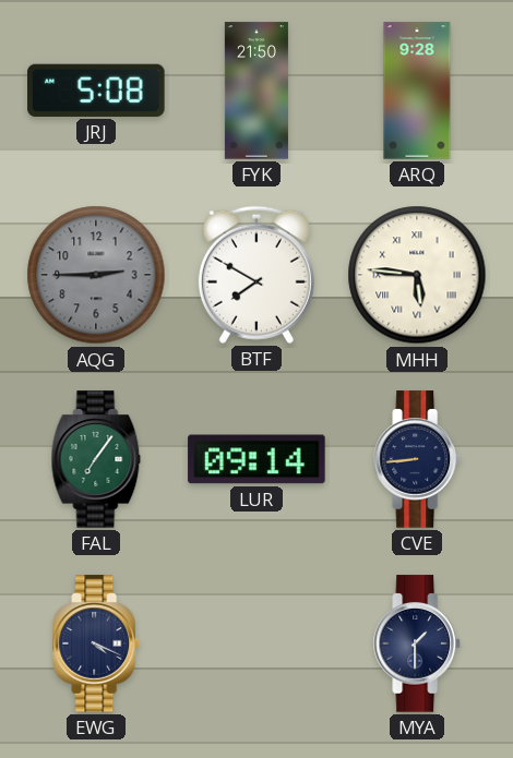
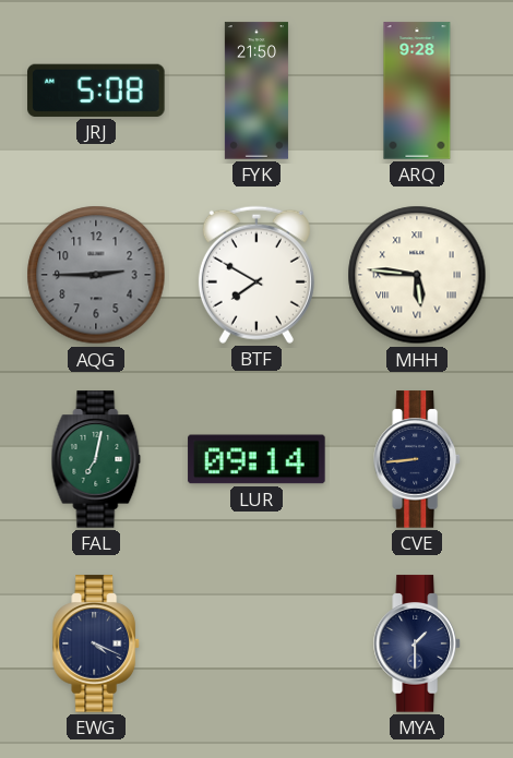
FAL: 7:06 -> 7:02
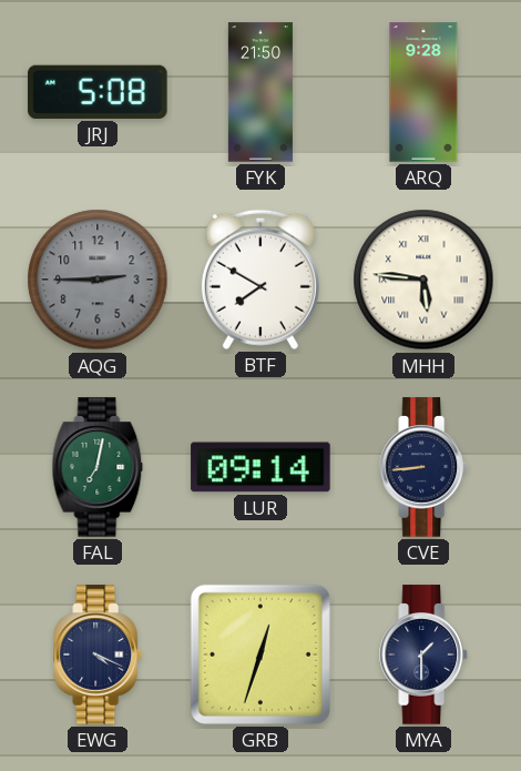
GRB: none -> 12:33
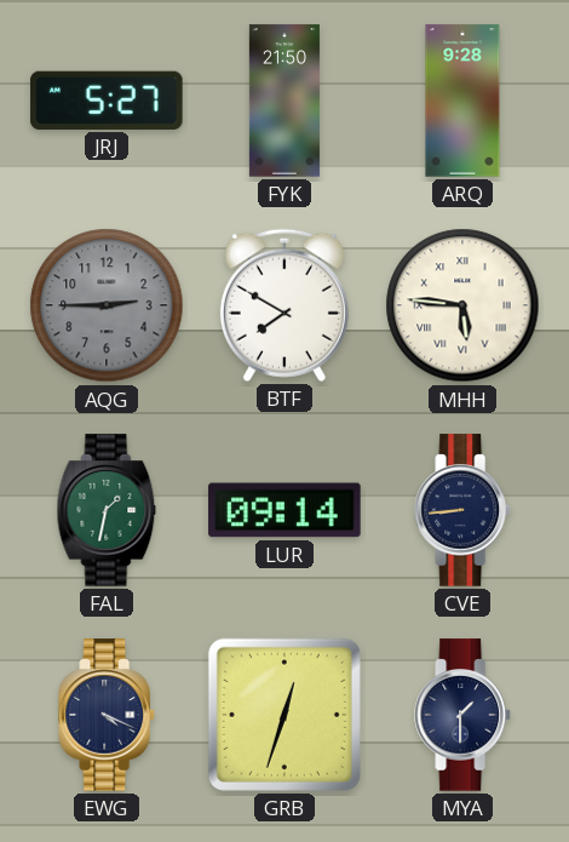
JRJ: 5:08 -> 5:27
FAL: 7:02 -> 1:32
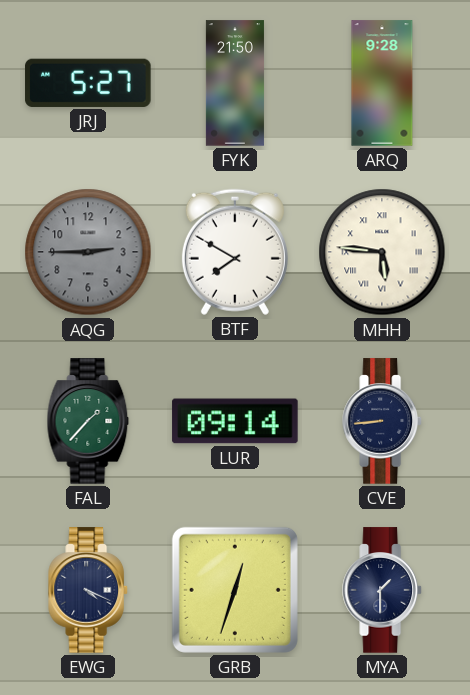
FAL: 1:32 -> 1:37
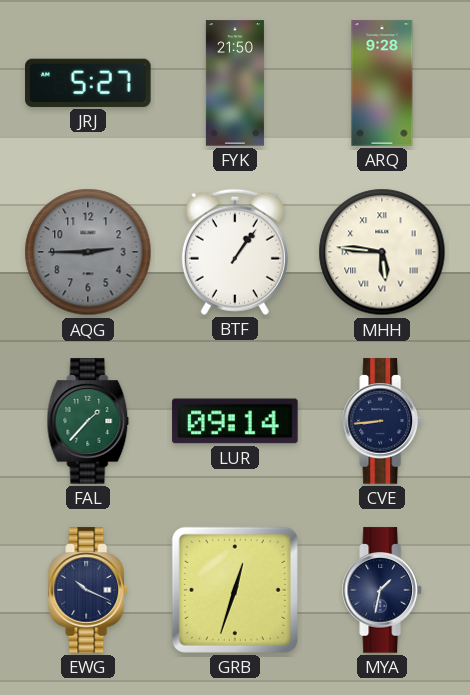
BTF: 7:50 -> 1:06
EWG: 4:19 -> 10:19
MYA: 1:30 -> 1:32
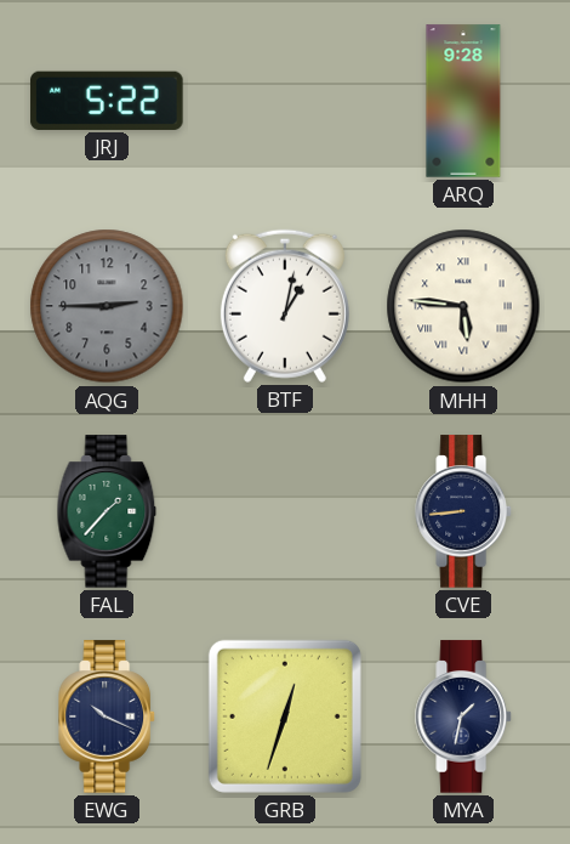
JRJ: 5:27 -> 5:22
FYK: 21:50 -> none
BTF: 1:06 -> 1:02
LUR: 09:14 -> none
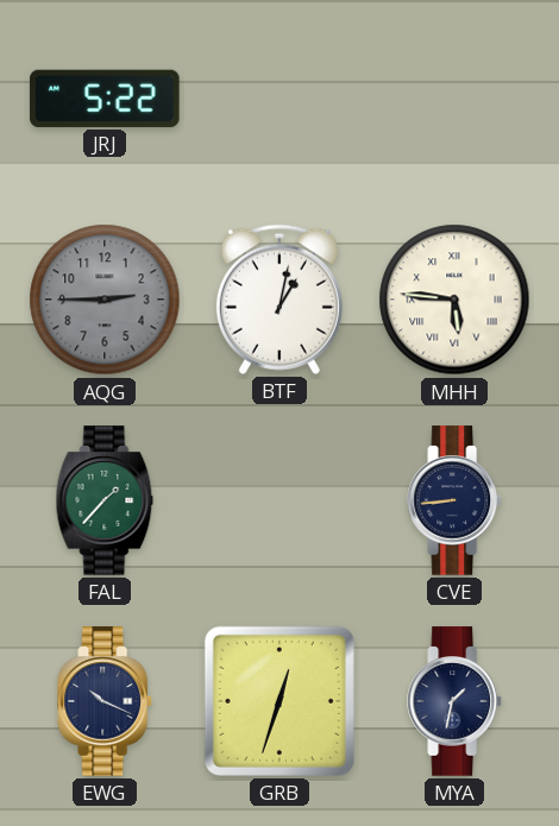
ARQ: 9:28 -> none
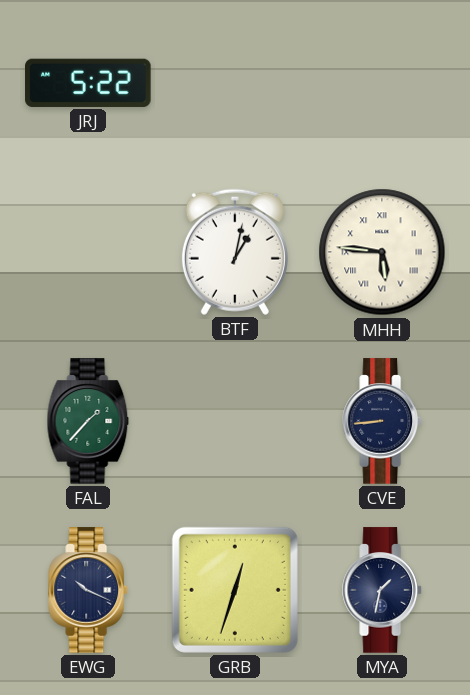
AQG: 2:45 -> none
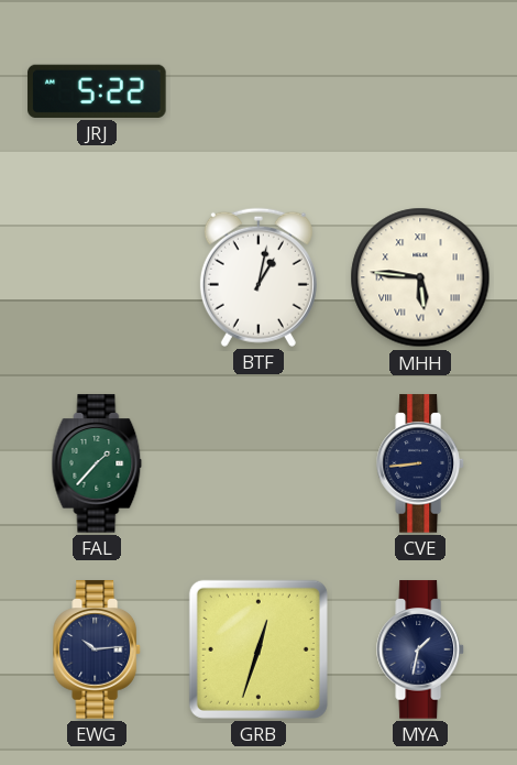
EWG: 10:19 -> 10:14
